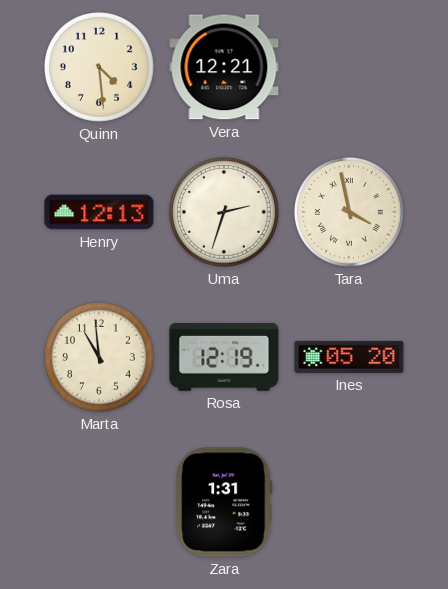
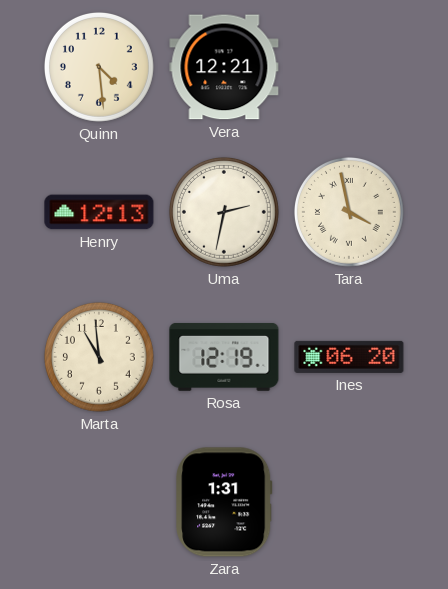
Uma: 2:33 -> 2:32
Ines: 05:20 -> 06:20
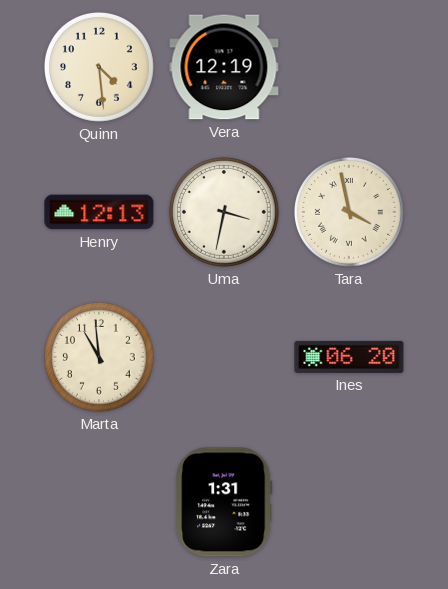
Vera: 12:21 -> 12:19
Uma: 2:32 -> 3:32
Rosa: 12:19 -> none
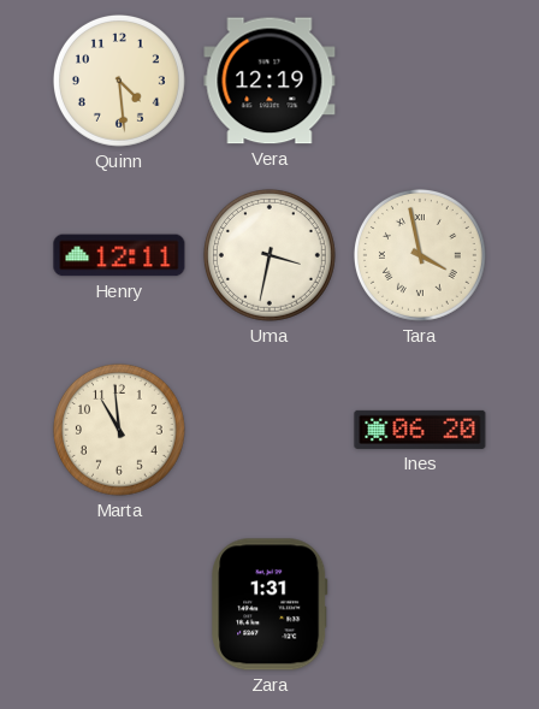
Henry: 12:13 -> 12:11
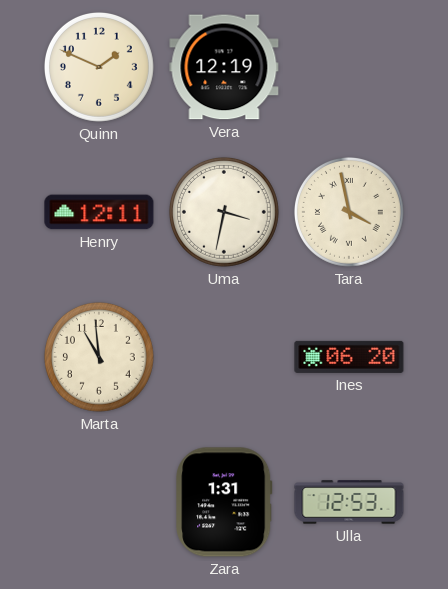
Quinn: 4:29 -> 1:49
Ulla: none -> 12:53
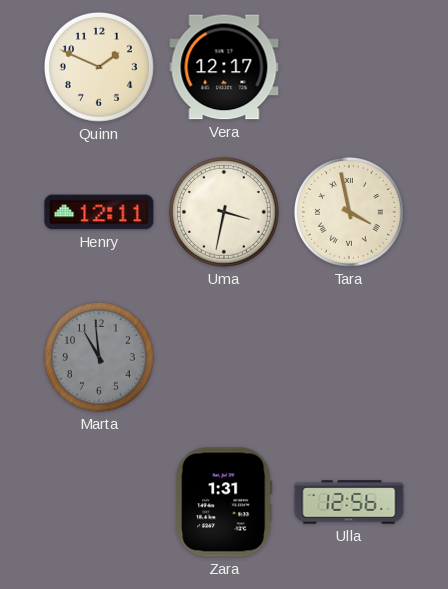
Vera: 12:19 -> 12:17
Marta dial: cream -> grey
Ines: 06:20 -> none
Ulla: 12:53 -> 12:56
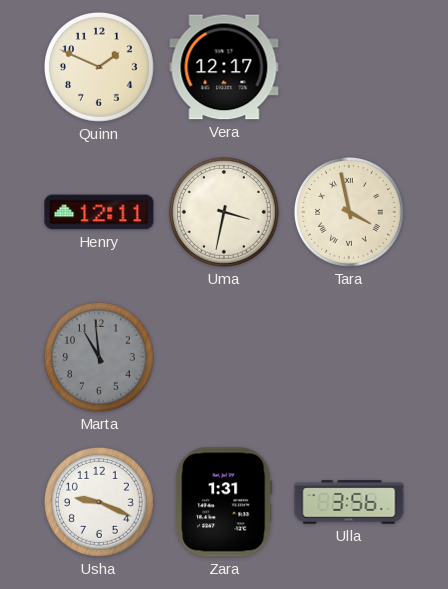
Usha: none -> 9:19
Ulla: 12:56 -> 3:56
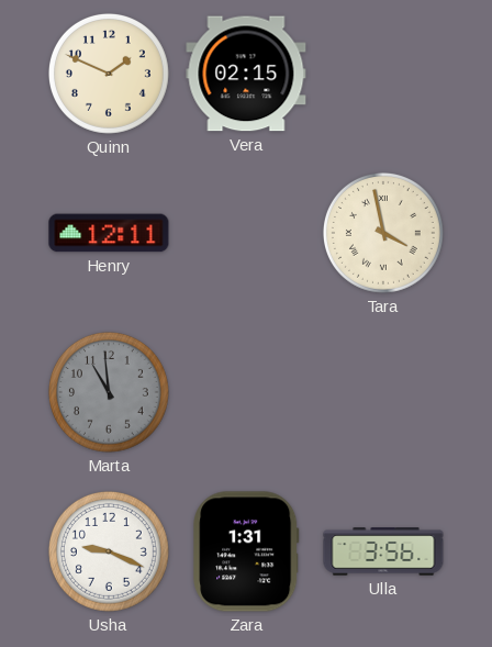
Vera: 12:17 -> 02:15
Uma: 3:32 -> none
